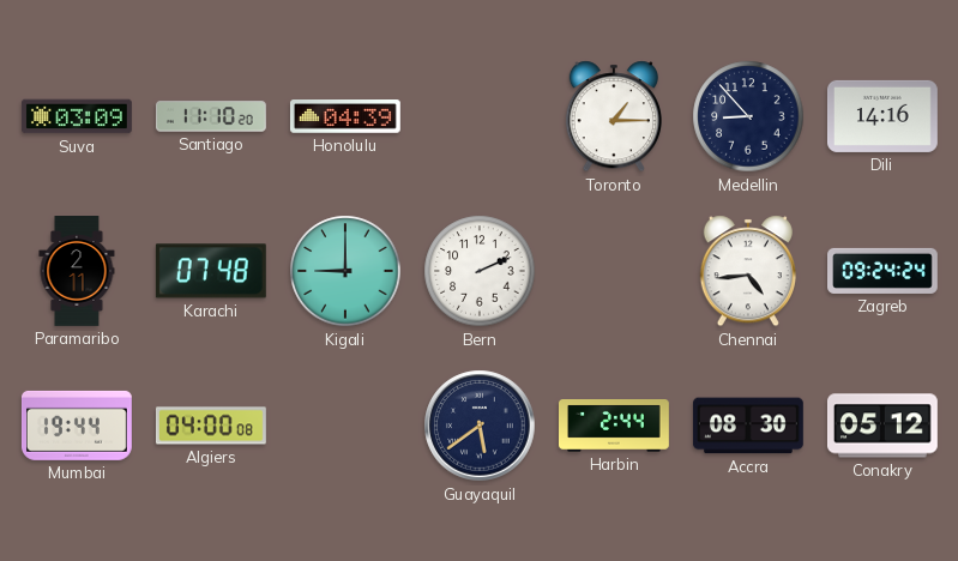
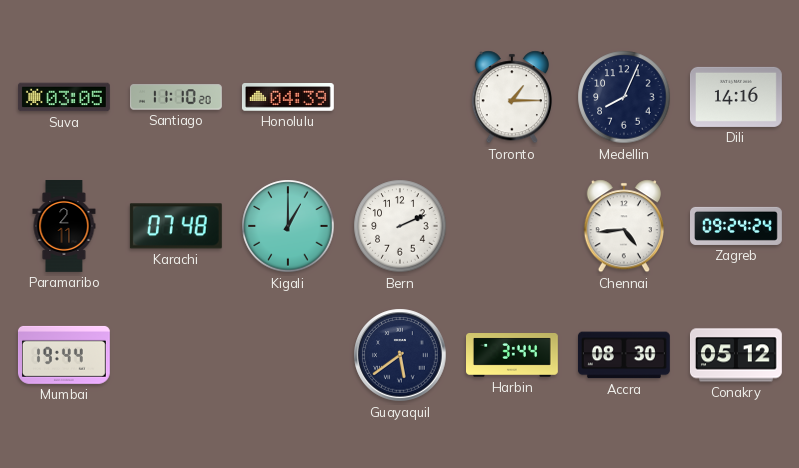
Suva: 03:09 -> 03:05
Medellin: 8:53 -> 8:04
Kigali: 9:00 -> 1:00
Algiers: 04:00 -> none
Harbin: 2:44 -> 3:44
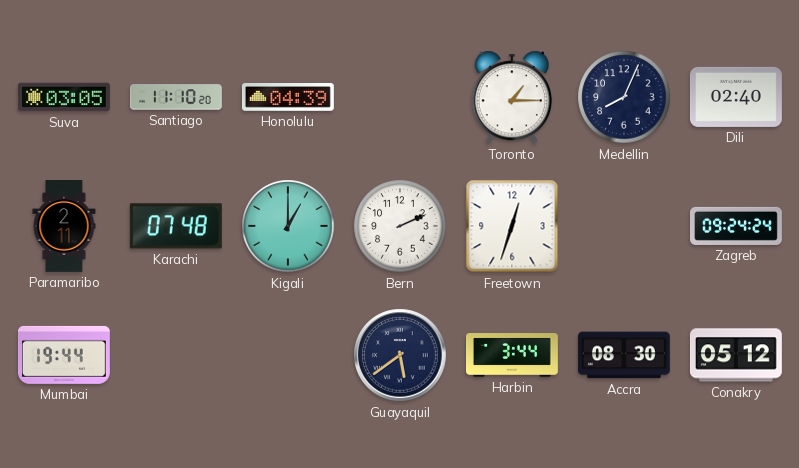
Dili: 14:16 -> 02:40
Freetown: none -> 12:33
Chennai: 4:44 -> none
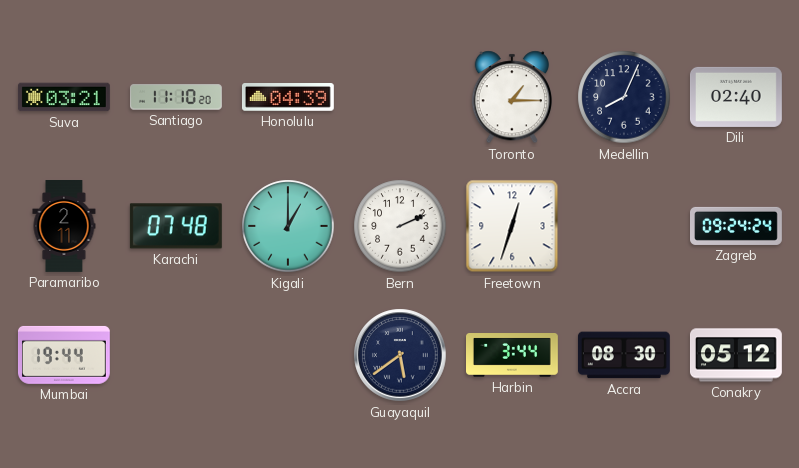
Suva: 03:05 -> 03:21
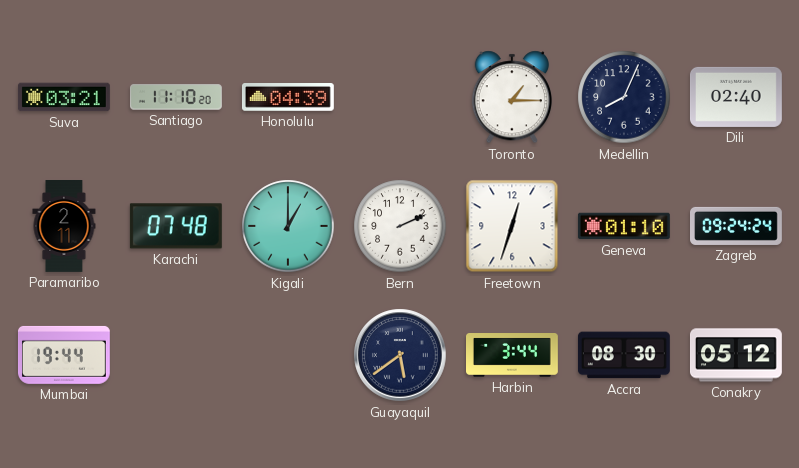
Geneva: none -> 01:10
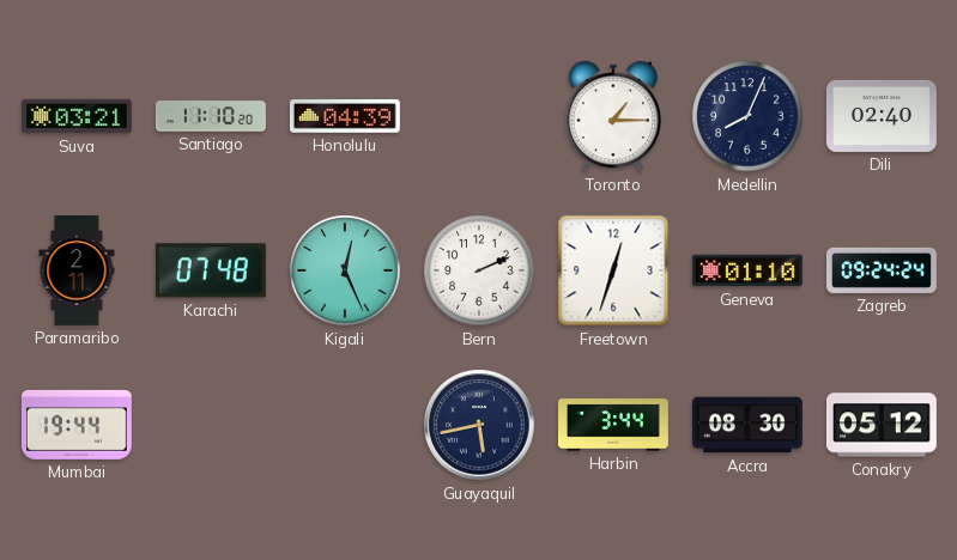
Kigali: 1:00 -> 12:26
Guayaquil: 5:39 -> 5:43
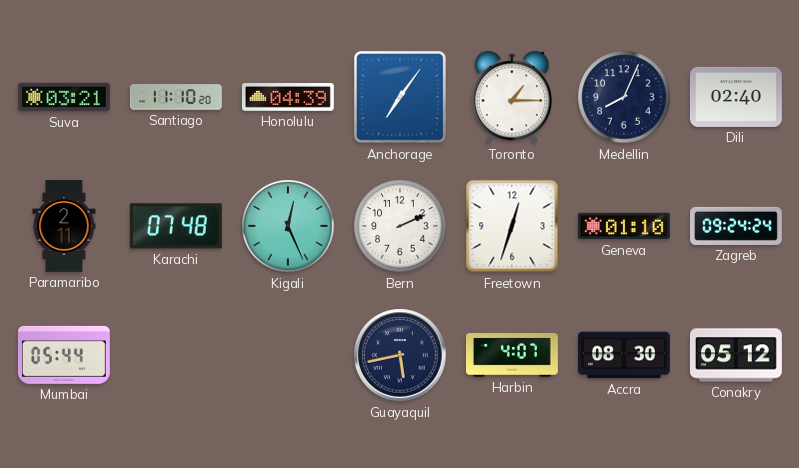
Anchorage: none -> 7:06
Mumbai: 19:44 -> 05:44
Harbin: 3:44 -> 4:07
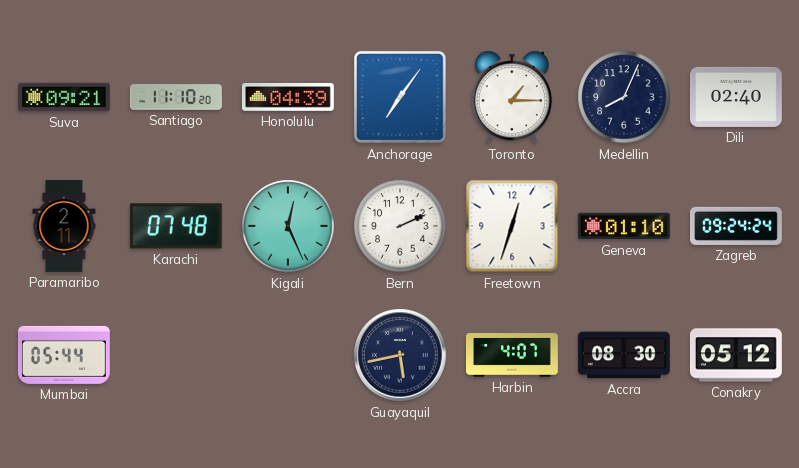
Suva: 03:21 -> 09:21
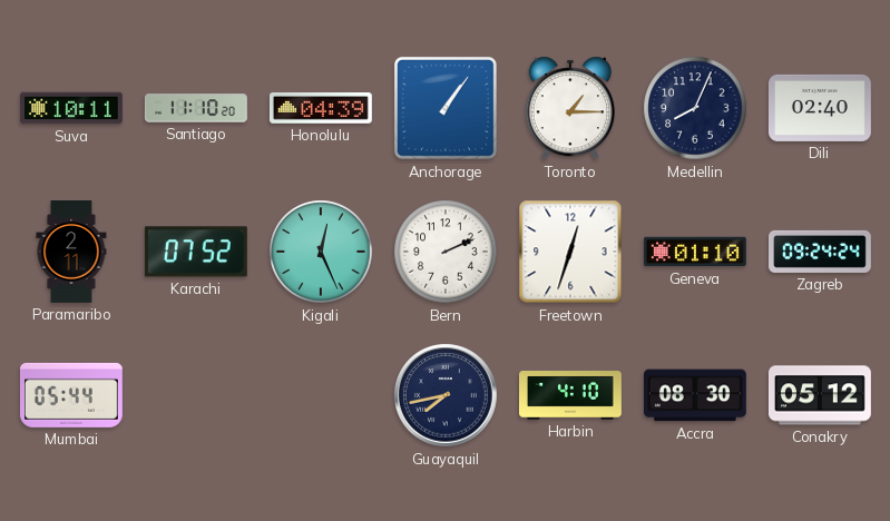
Suva: 09:21 -> 10:11
Anchorage: 7:06 -> 1:06
Karachi: 07:48 -> 07:52
Guayaquil: 5:43 -> 7:43
Harbin: 4:07 -> 4:10
